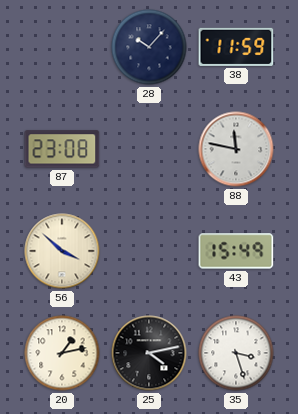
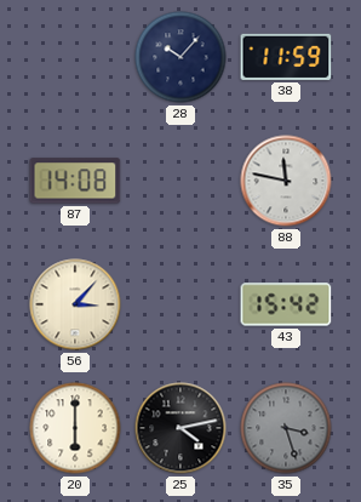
87: 23:08 -> 14:08
56: 3:52 -> 3:07
43: 15:49 -> 15:42
20: 1:13 -> 6:00
35 dial: white -> grey
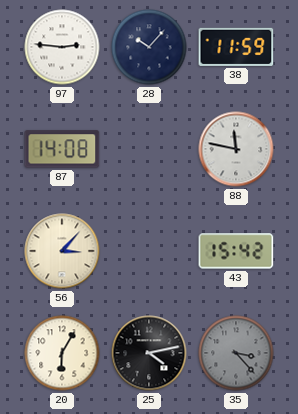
97: none -> 2:46
20: 6:00 -> 6:05
35: 3:27 -> 3:23
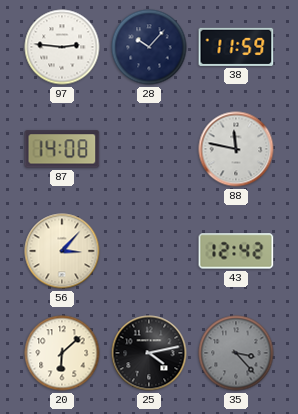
43: 15:42 -> 12:42
20: 6:05 -> 6:08
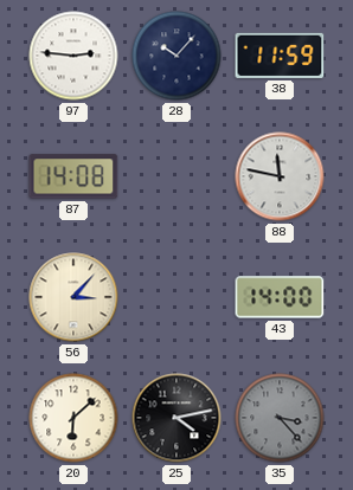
43: 12:42 -> 14:00
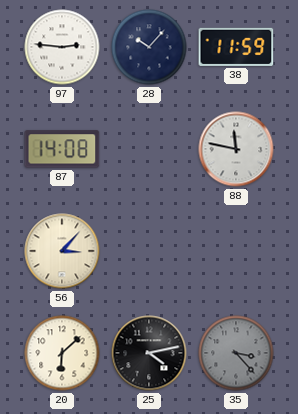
43: 14:00 -> none
